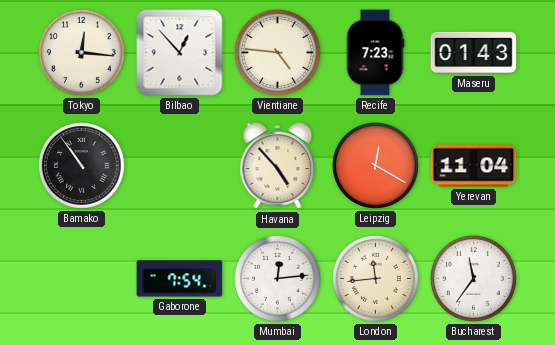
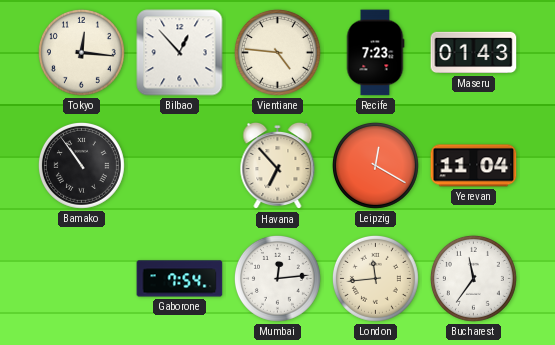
Havana: 4:53 -> 6:53
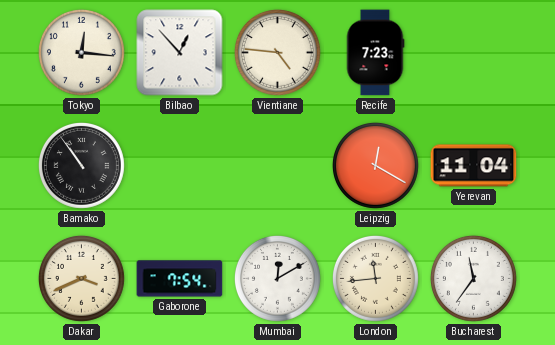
Maseru: 01:43 -> none
Havana: 6:53 -> none
Dakar: none -> 3:41
Mumbai: 12:14 -> 12:10
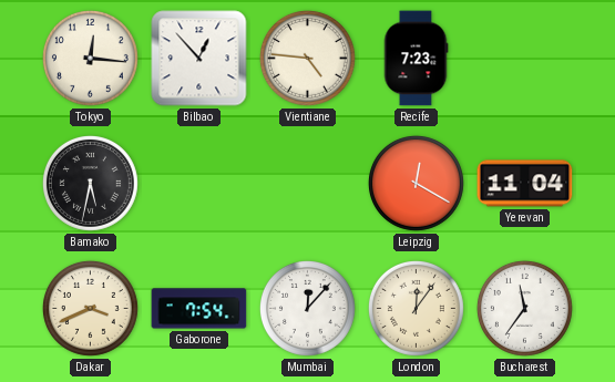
Bamako: 10:54 -> 5:32
Mumbai: 12:10 -> 12:07
London: 11:44 -> 12:06
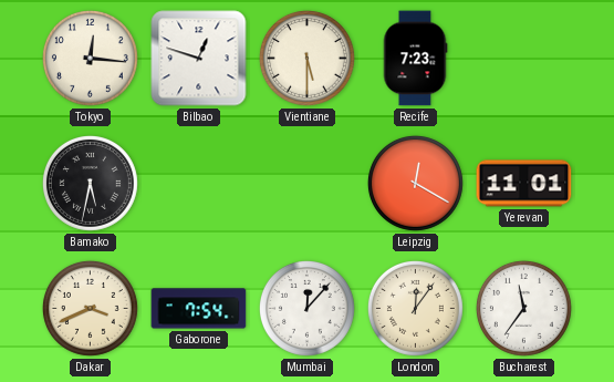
Bilbao: 12:53 -> 12:48
Vientiane: 4:46 -> 5:30
Yerevan: 11:04 -> 11:01
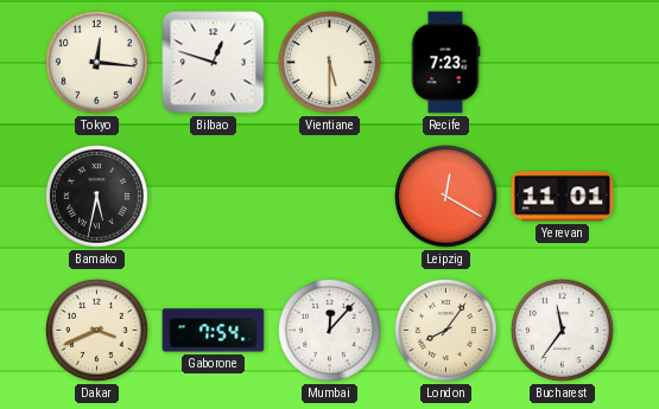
London: 12:06 -> 8:06
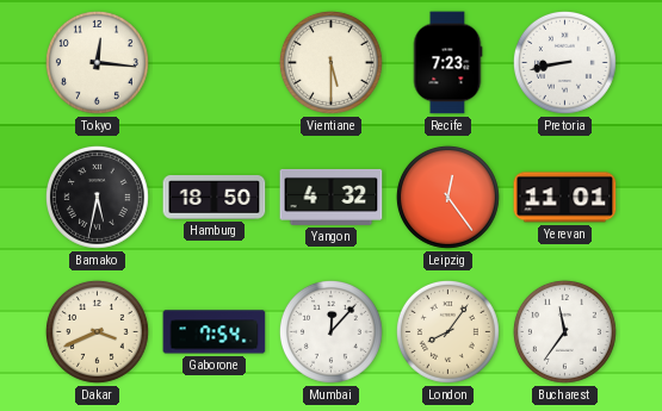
Bilbao: 12:48 -> none
Pretoria: none -> 8:43
Hamburg: none -> 18:50
Yangon: none -> 4:32
Leipzig: 12:20 -> 12:24
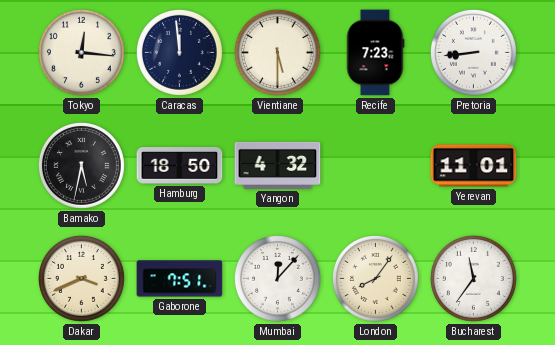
Caracas: none -> 11:59
Pretoria: 8:43 -> 8:44
Leipzig: 12:24 -> none
Gaborone: 7:54 -> 7:51
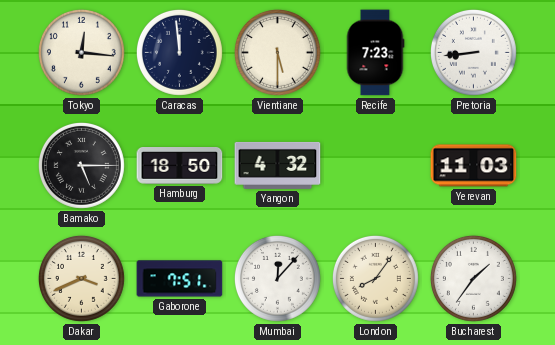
Bamako: 5:32 -> 5:15
Yerevan: 11:01 -> 11:03
Bucharest: 11:36 -> 1:36
